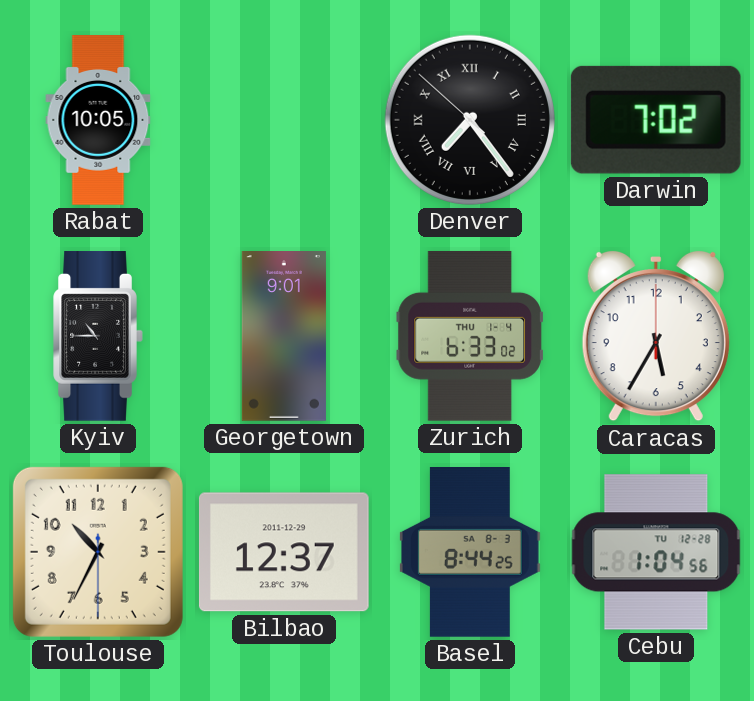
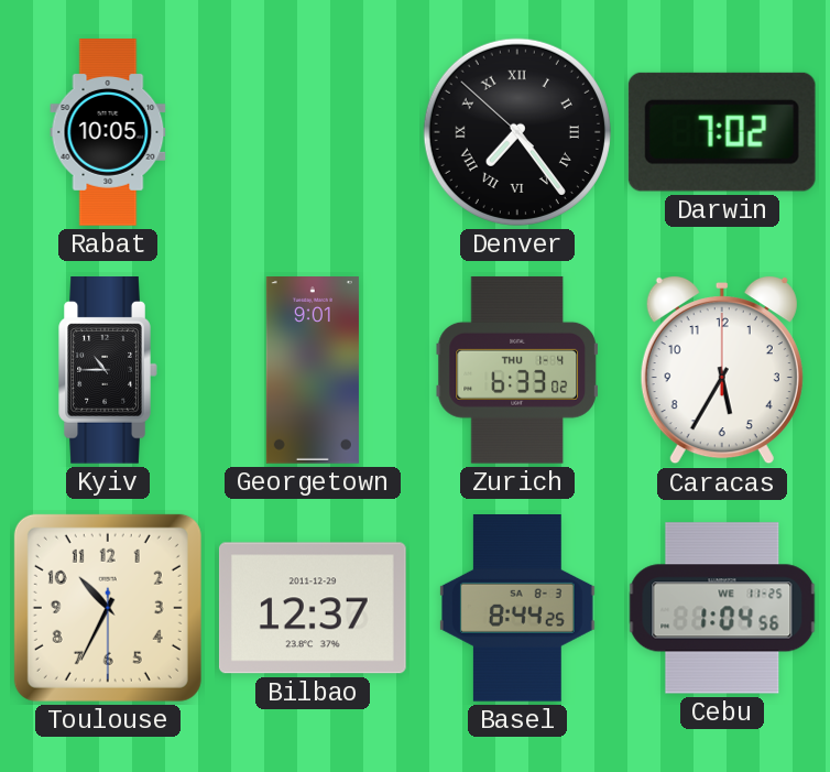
Cebu date: TU 12-28 -> WE 11-25
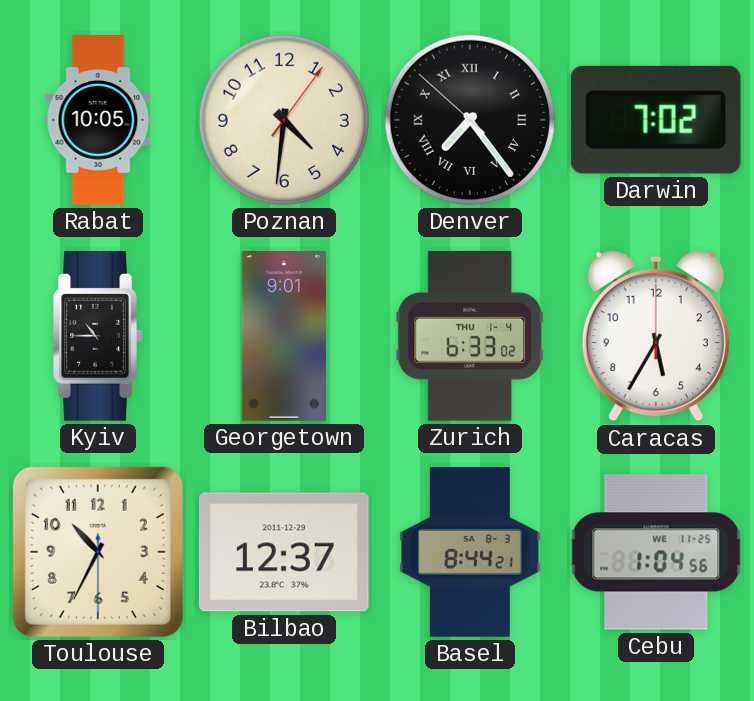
Poznan: none -> 4:31
Basel: 8:44:25 -> 8:44:21
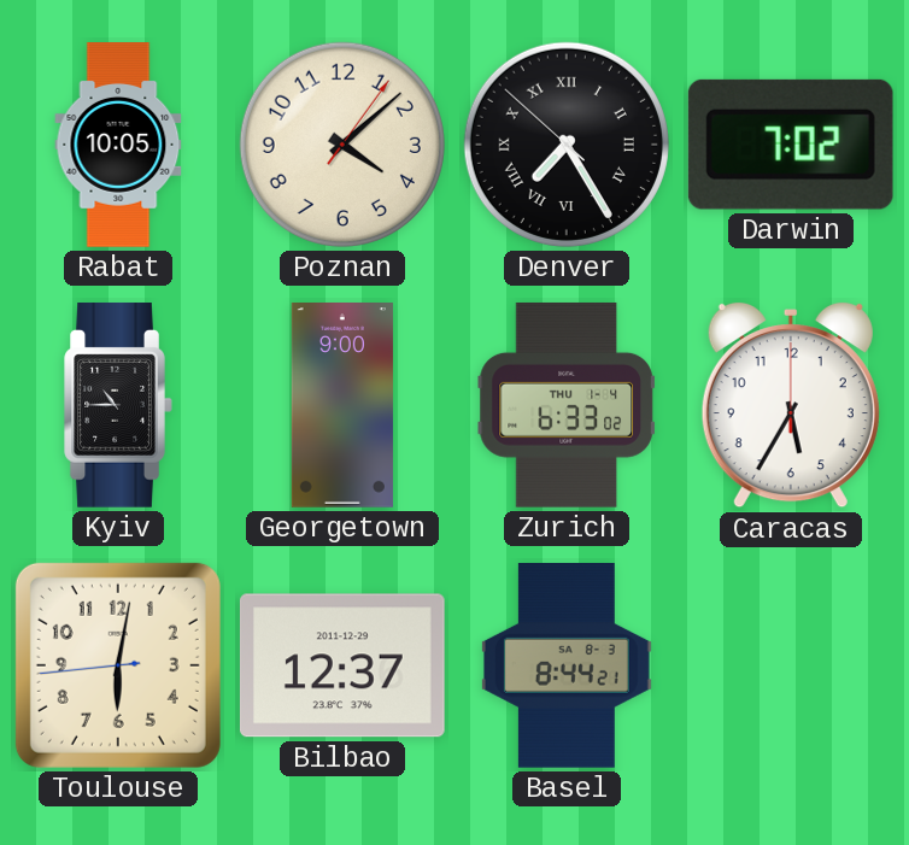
Poznan: 4:31 -> 4:08
Denver: 7:23 -> 7:24
Georgetown: 9:01 -> 9:00
Toulouse: 10:34 -> 6:01
Cebu: 1:04 -> none
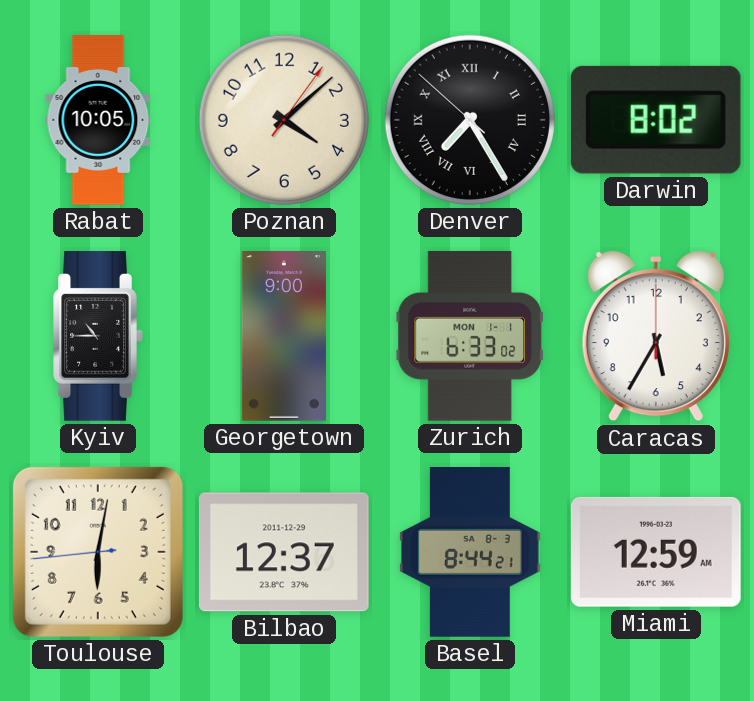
Darwin: 7:02 -> 8:02
Zurich date: THU 1-4 -> MON 1-1
Miami: none -> 12:59
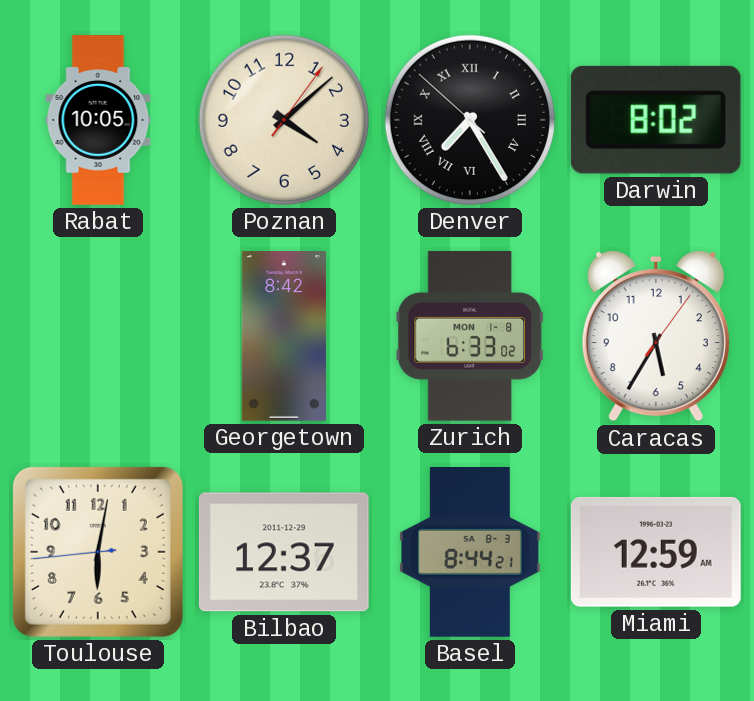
Kyiv: 10:45 -> none
Georgetown: 9:00 -> 8:42
Zurich date: MON 1-1 -> MON 1-8
Caracas: 5:35:00 -> 5:35:06
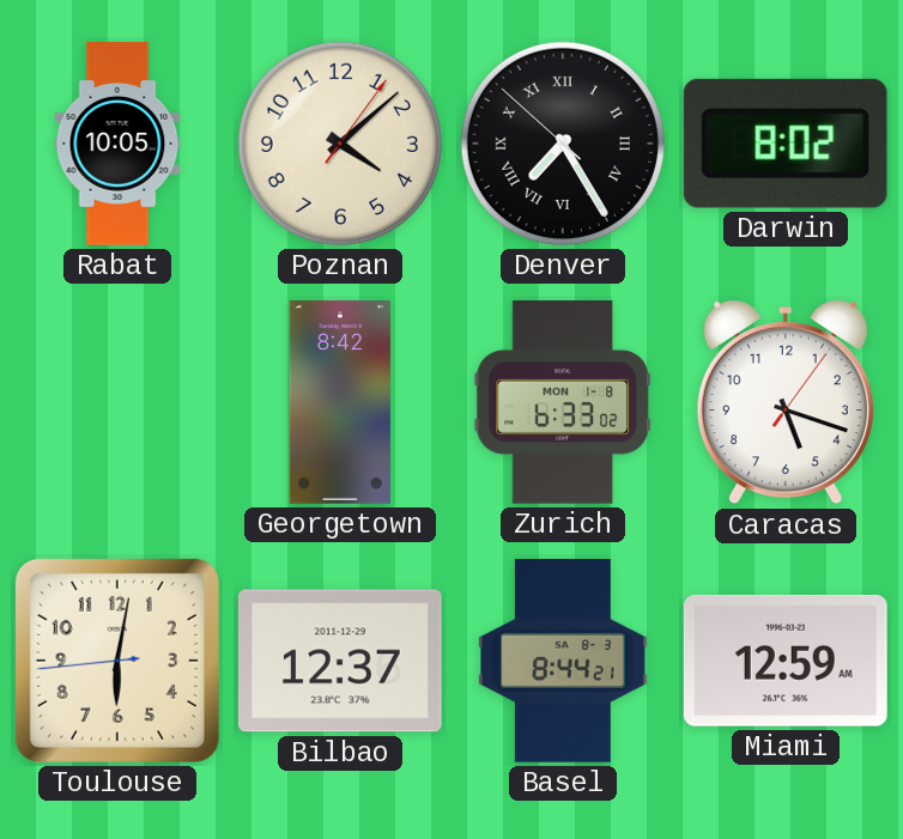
Caracas: 5:35 -> 5:18
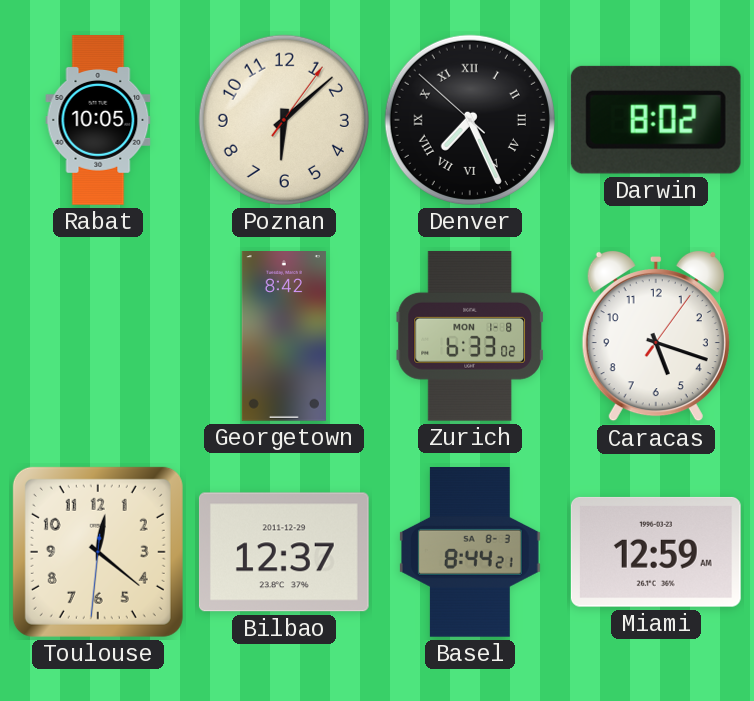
Poznan: 4:08 -> 6:08
Denver: 7:24 -> 7:25
Toulouse: 6:01 -> 12:21
